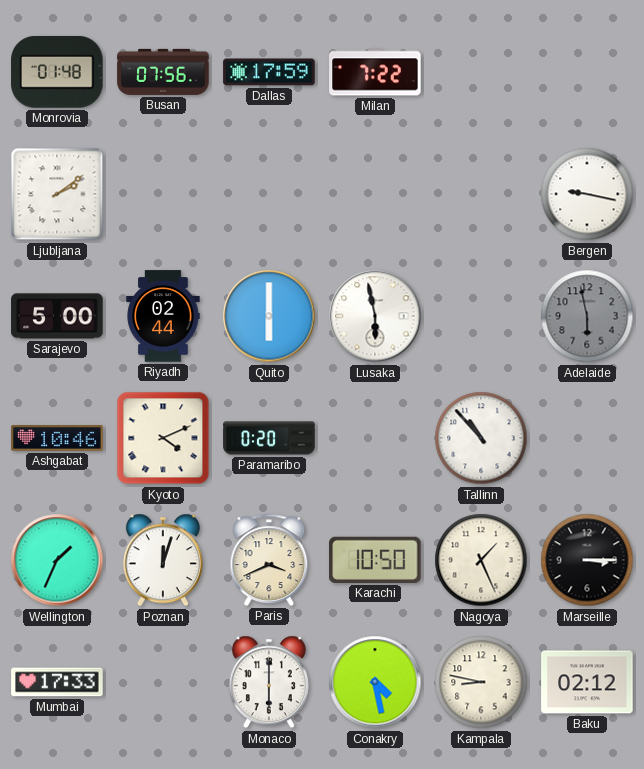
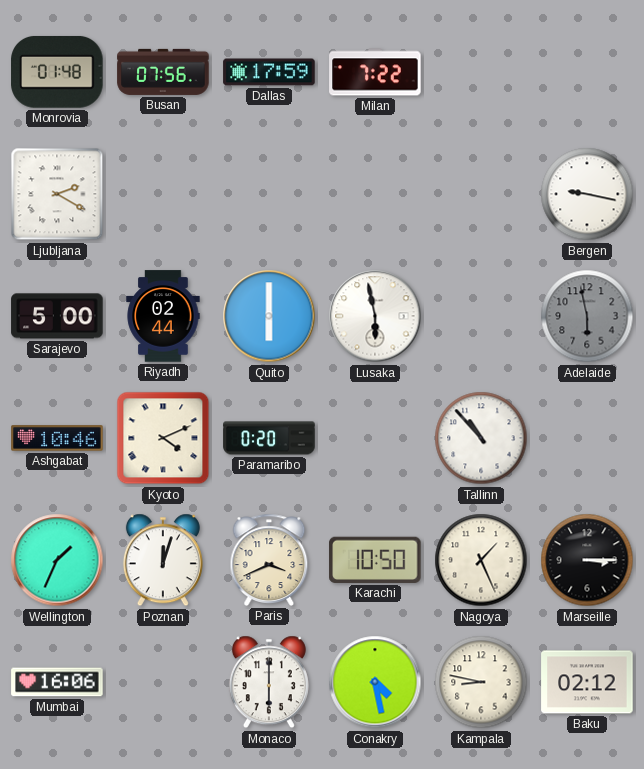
Ljubljana: 2:09 -> 2:20
Mumbai: 17:33 -> 16:06
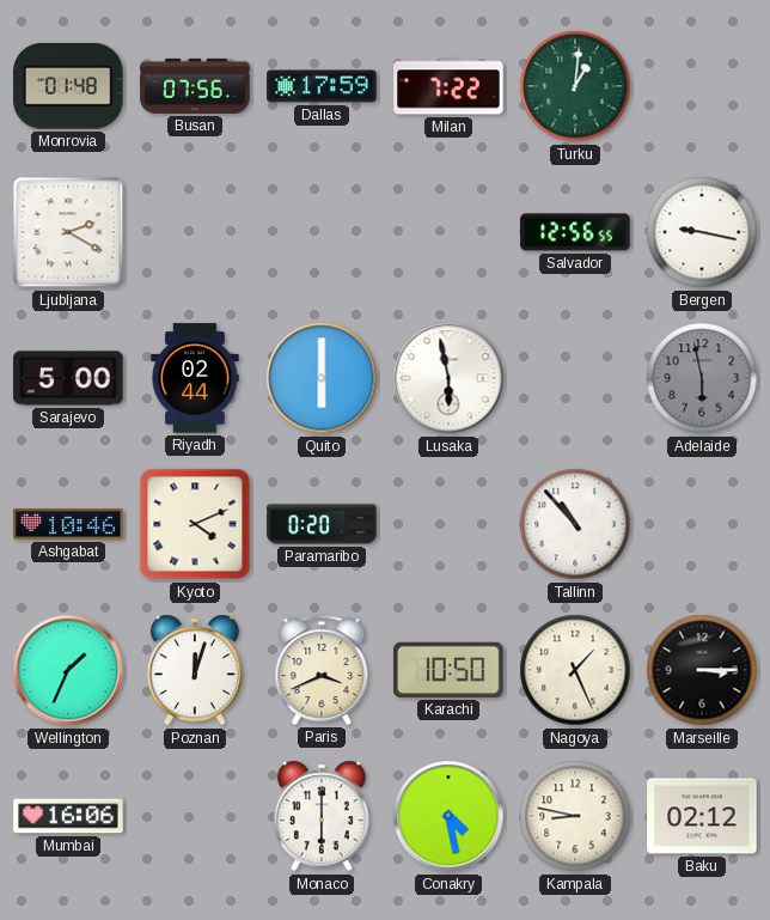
Turku: none -> 1:01
Salvador: none -> 12:56
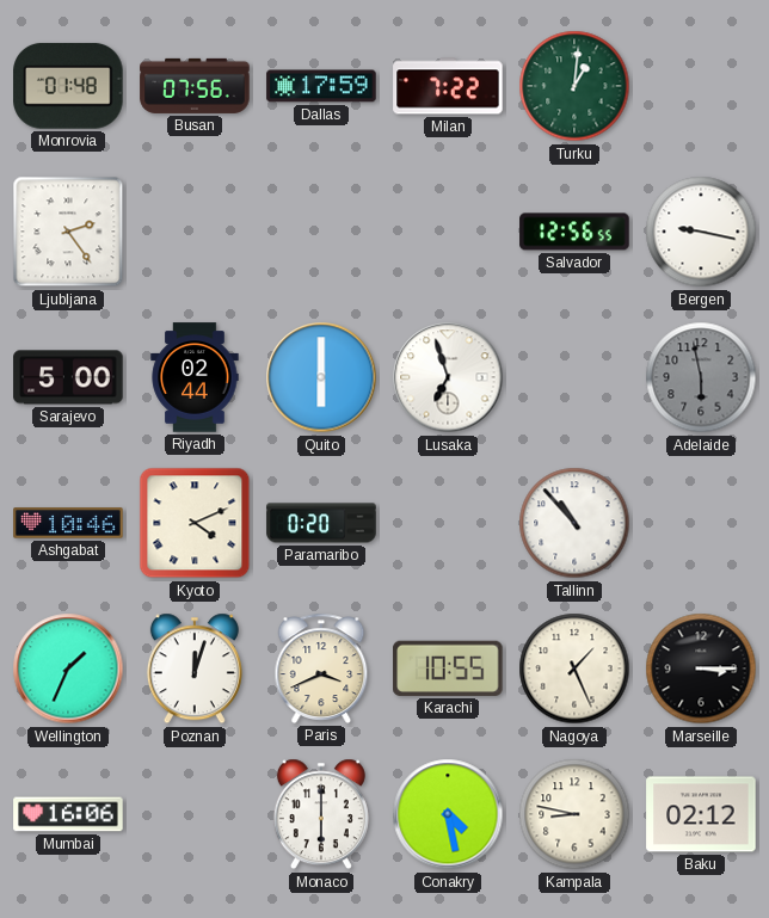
Ljubljana: 2:20 -> 2:24
Lusaka: 5:58 -> 6:57
Karachi: 10:50 -> 10:55
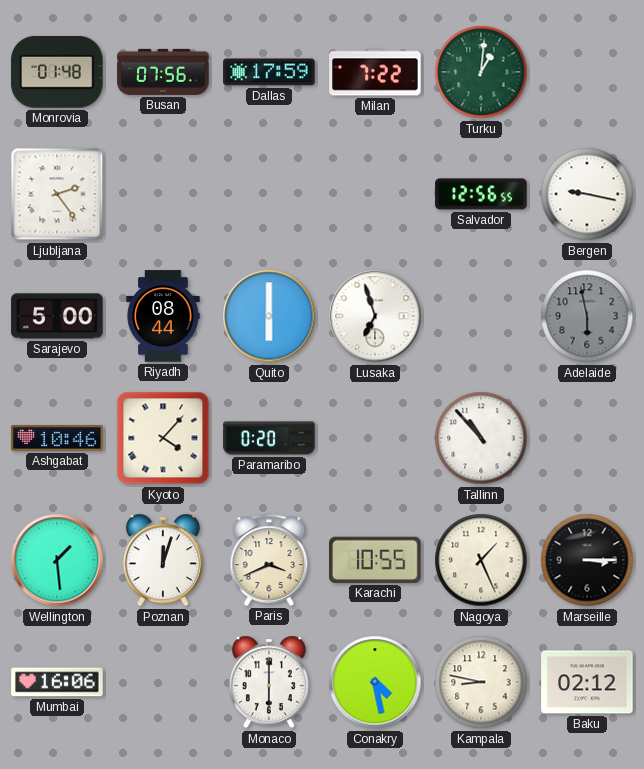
Riyadh: 02:44 -> 08:44
Kyoto: 4:11 -> 4:07
Wellington: 1:34 -> 1:29
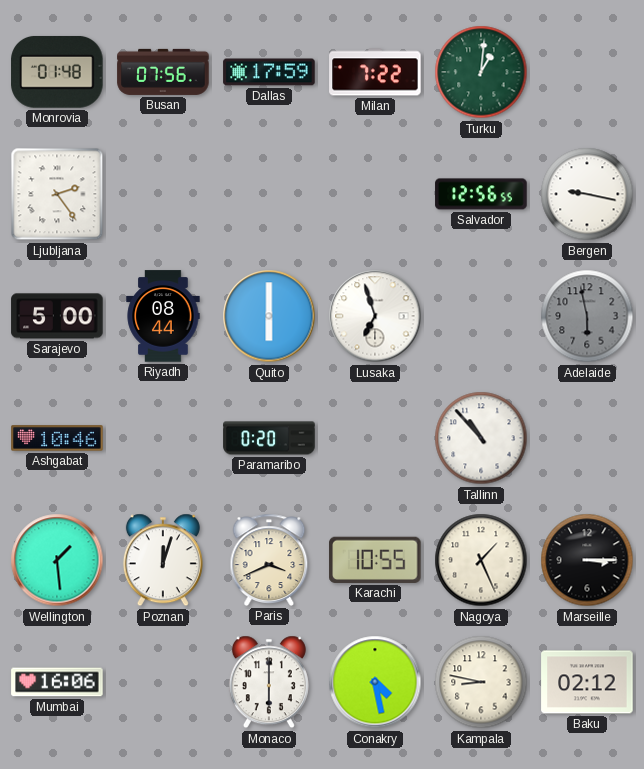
Kyoto: 4:07 -> none
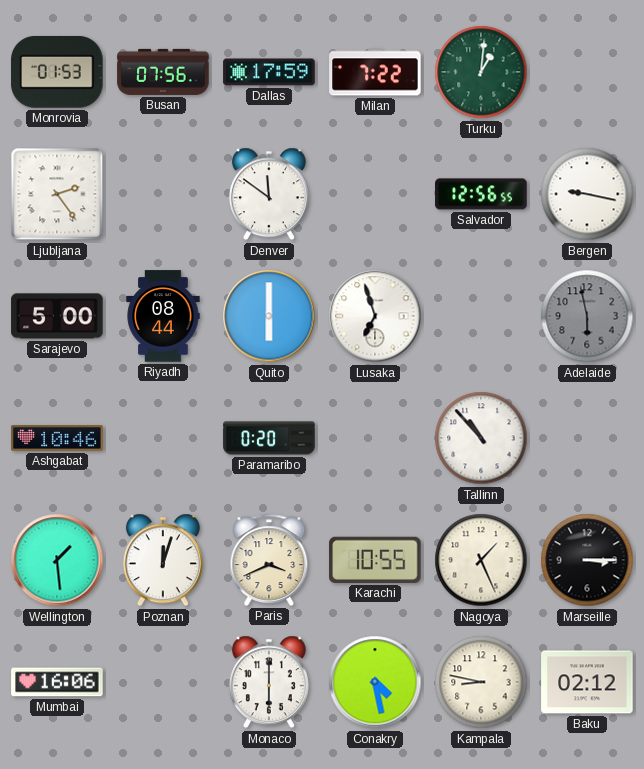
Monrovia: 01:48 -> 01:53
Denver: none -> 11:51
